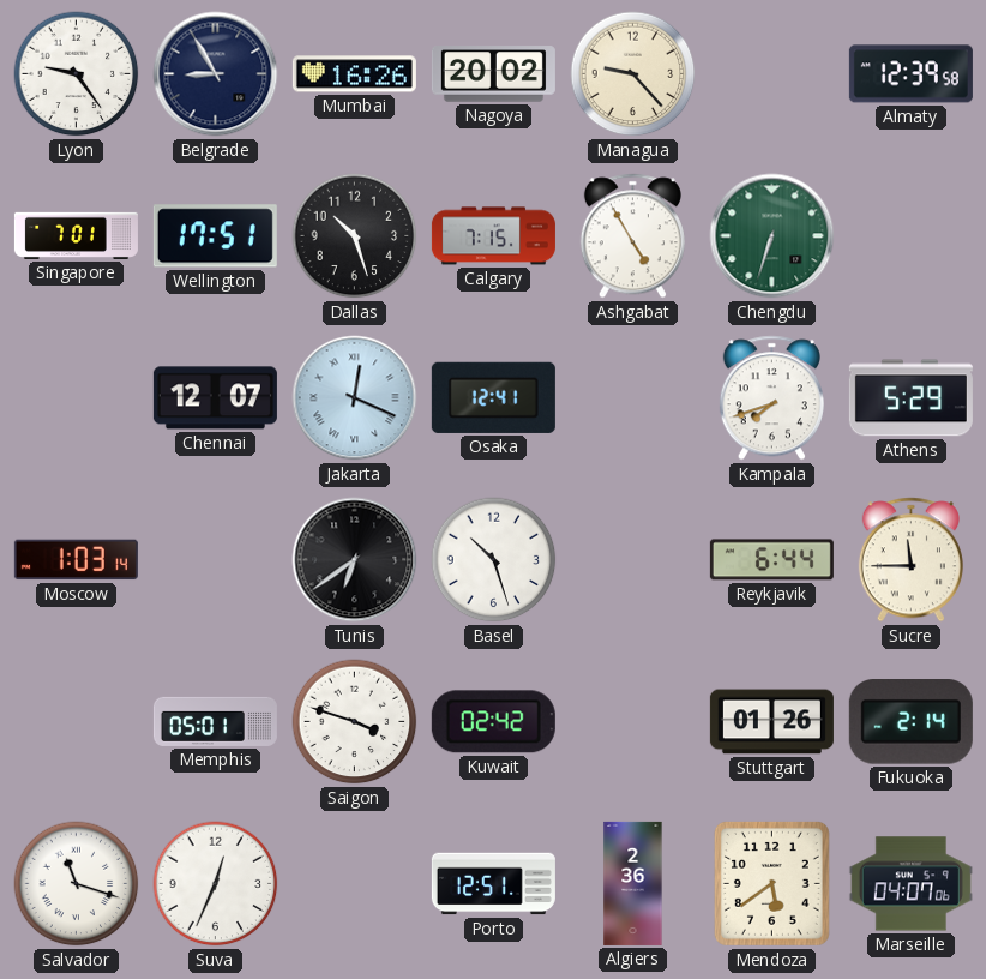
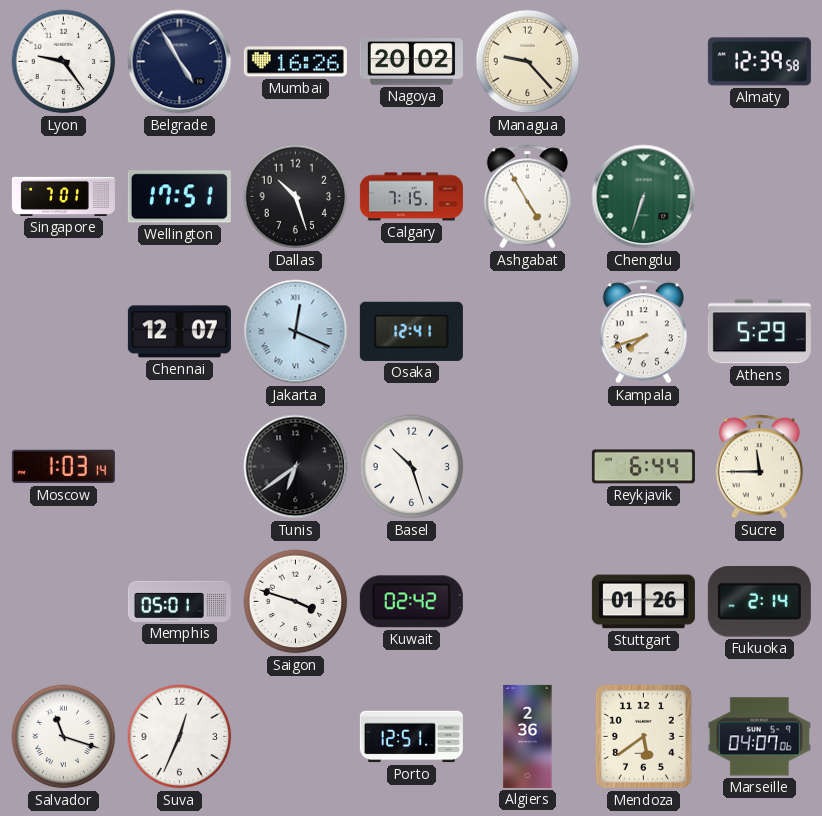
Belgrade: 8:55 -> 4:55
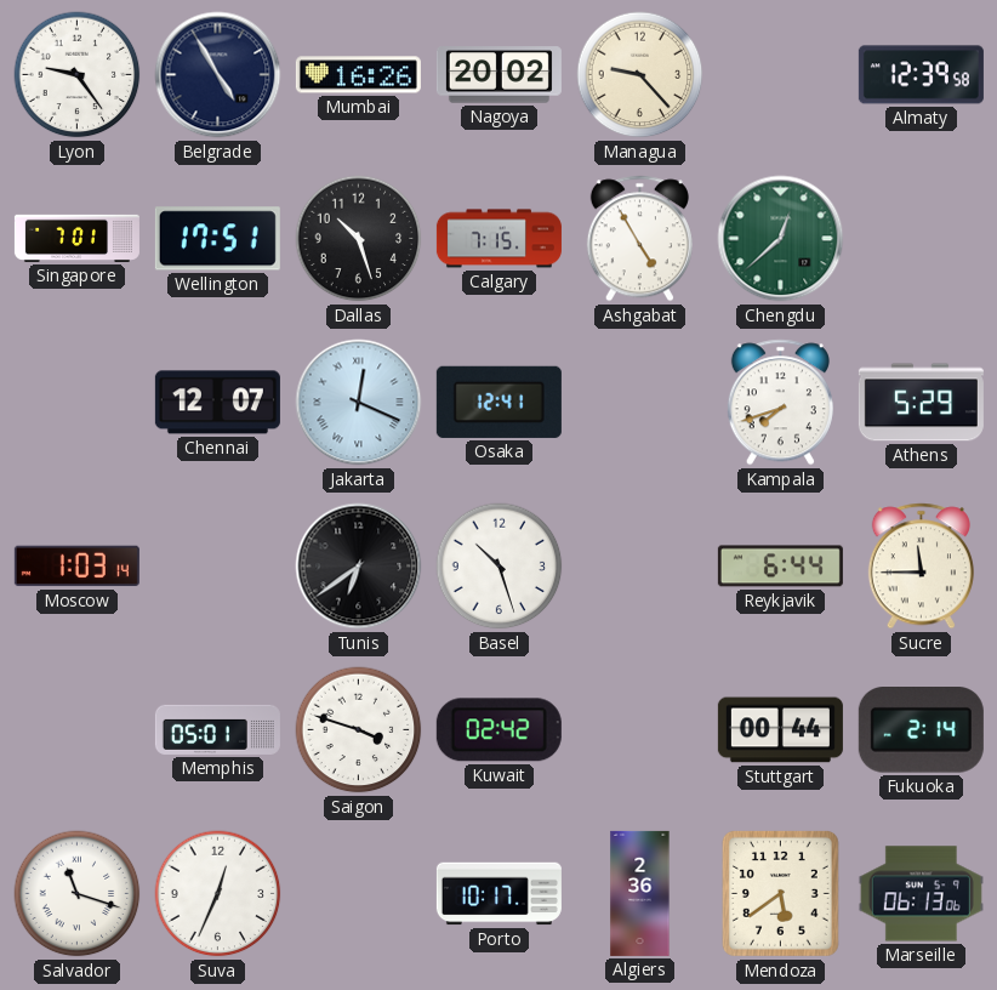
Chengdu: 6:33 -> 12:38
Stuttgart: 01:26 -> 00:44
Porto: 12:51 -> 10:17
Marseille: 04:07 -> 06:13
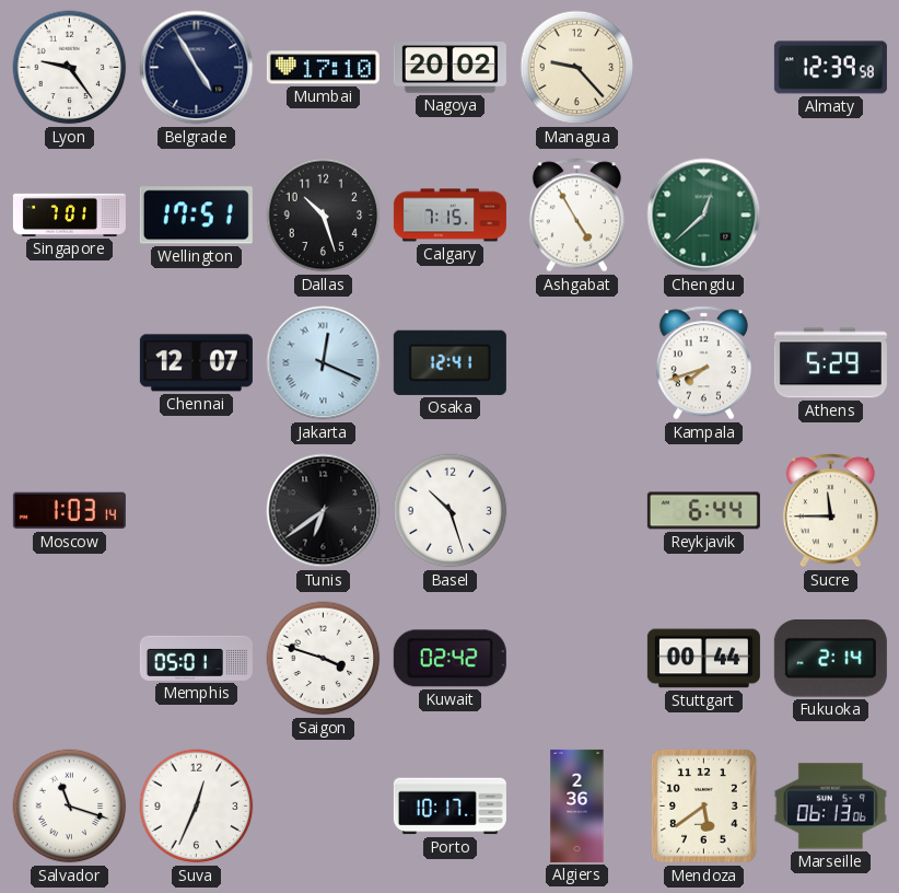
Mumbai: 16:26 -> 17:10
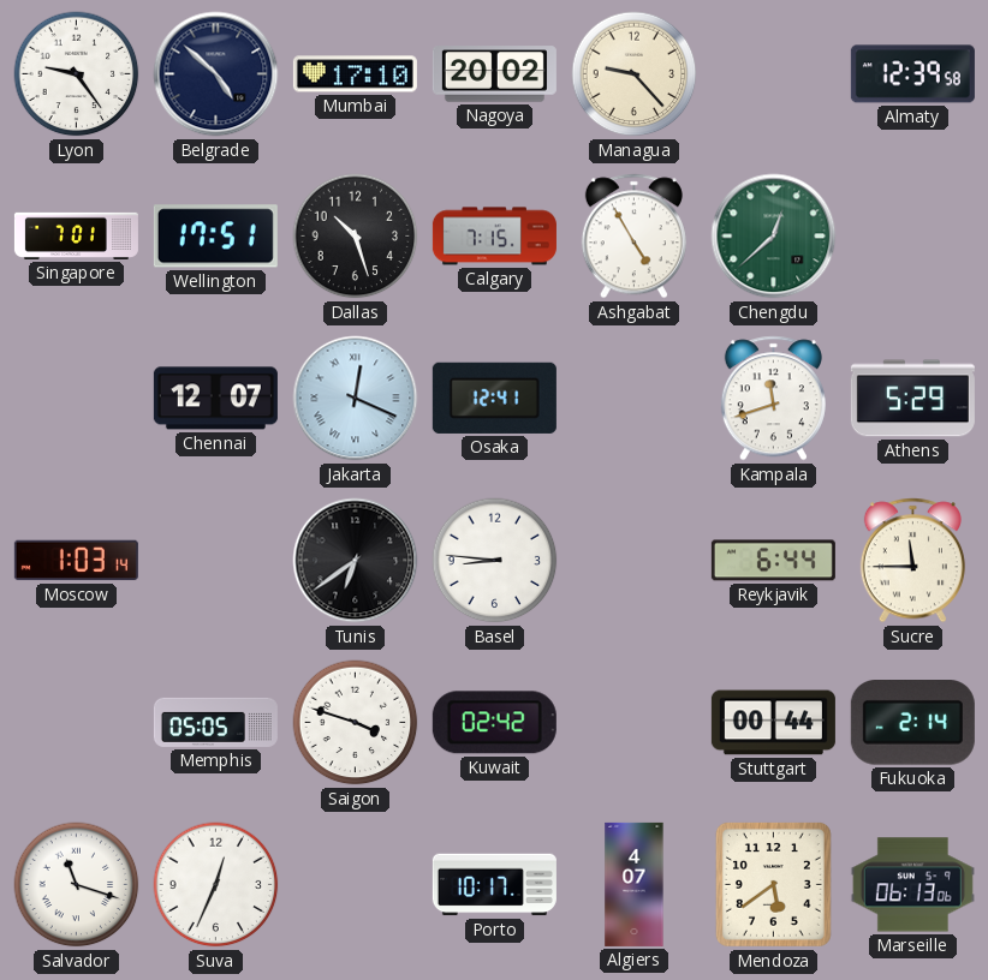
Belgrade: 4:55 -> 4:52
Kampala: 7:42 -> 11:42
Basel: 10:27 -> 8:46
Memphis: 05:01 -> 05:05
Algiers: 2:36 -> 4:07
